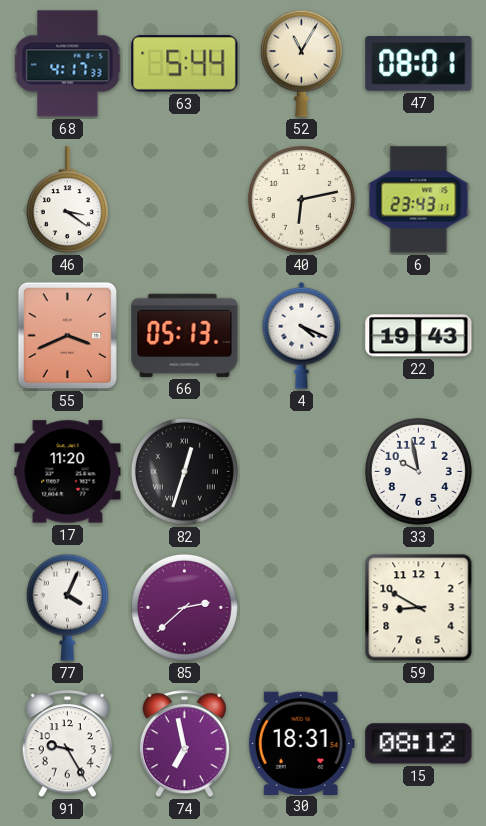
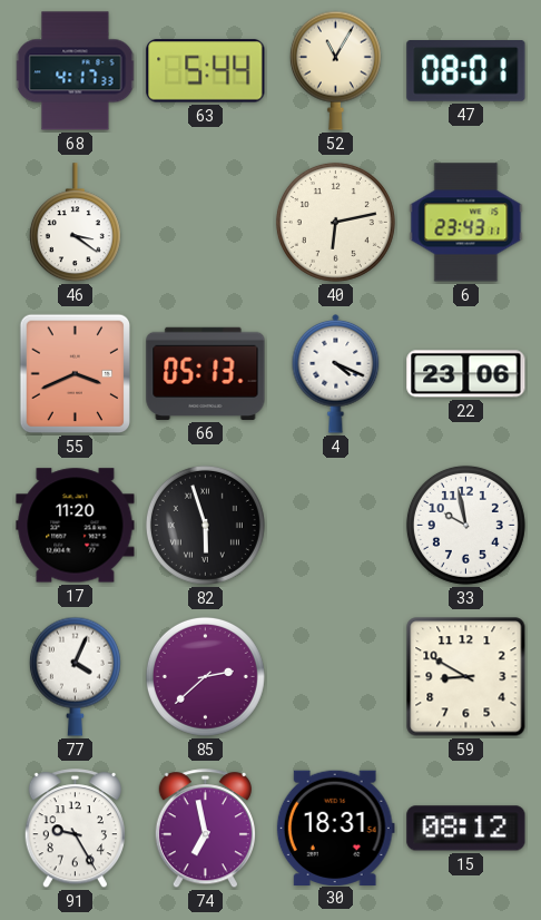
22: 19:43 -> 23:06
82: 12:33 -> 5:57
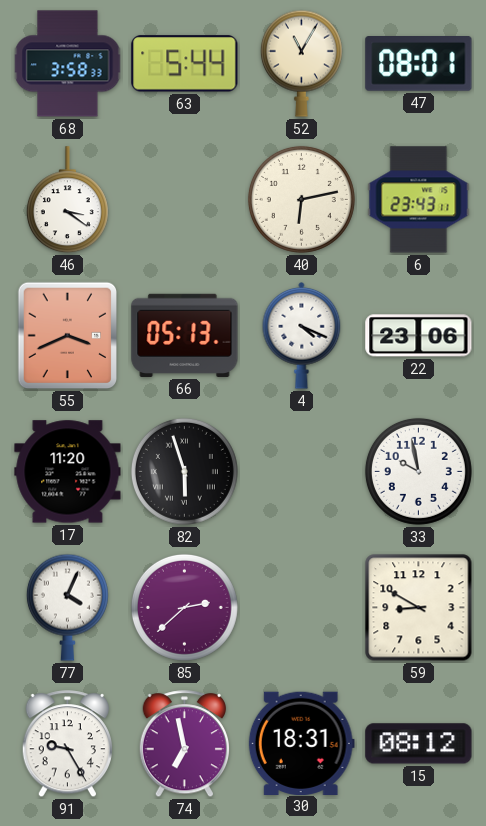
68: 4:17 -> 3:58
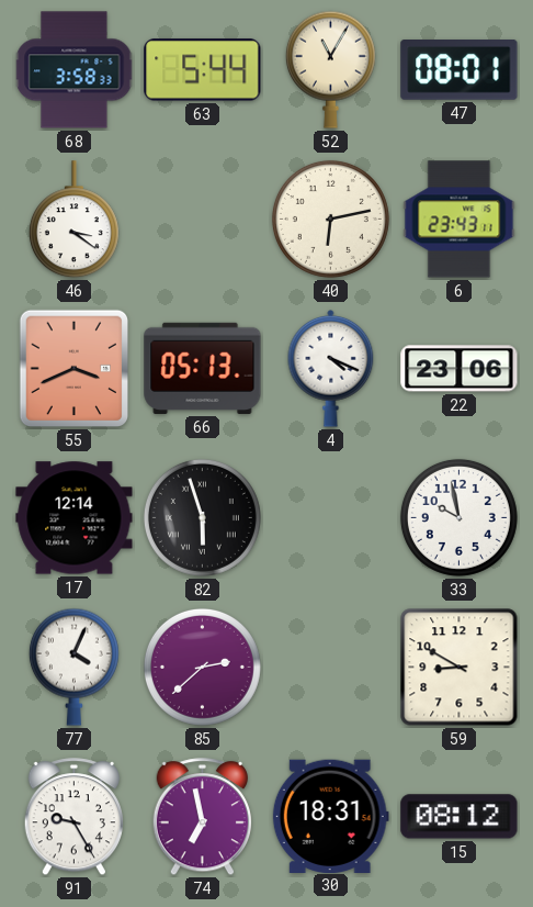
17: 11:20 -> 12:14
